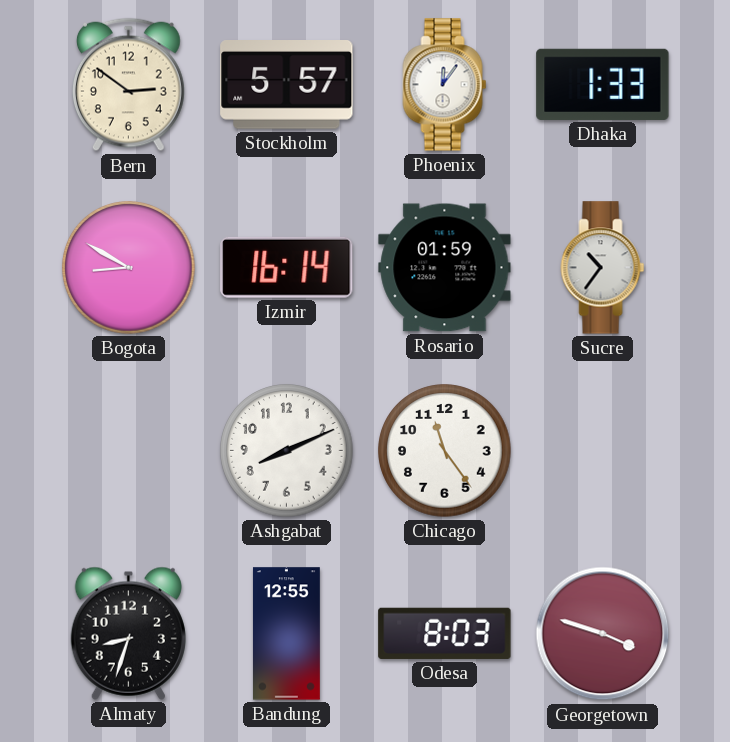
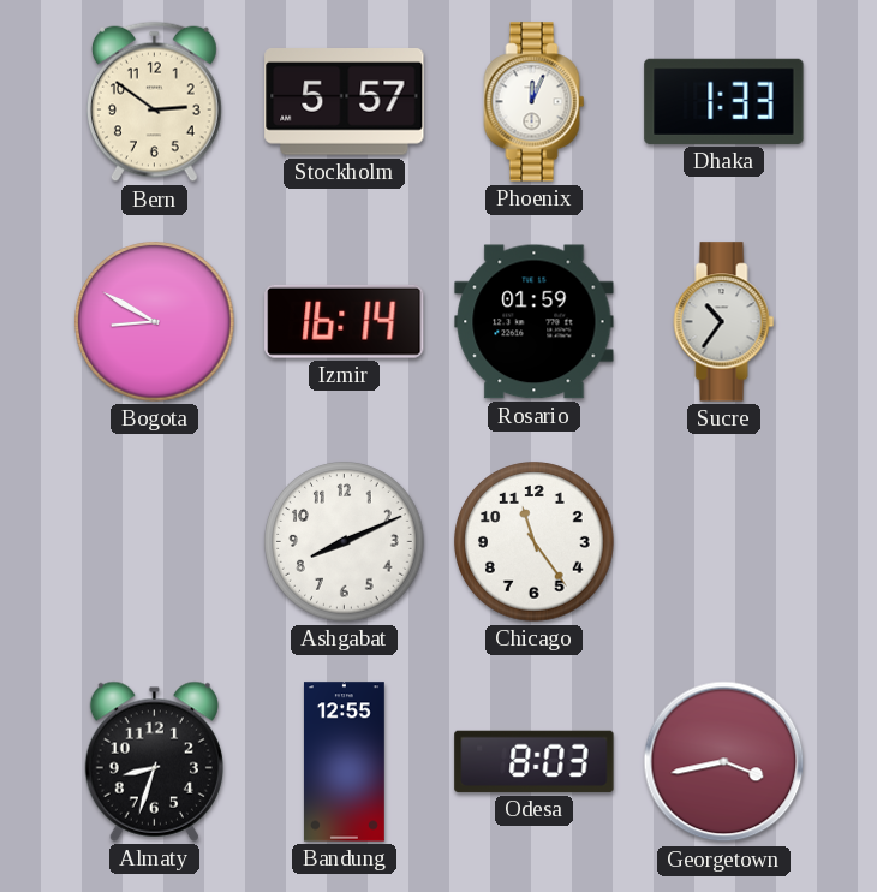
Phoenix: 12:06 -> 12:04
Georgetown: 3:48 -> 3:43
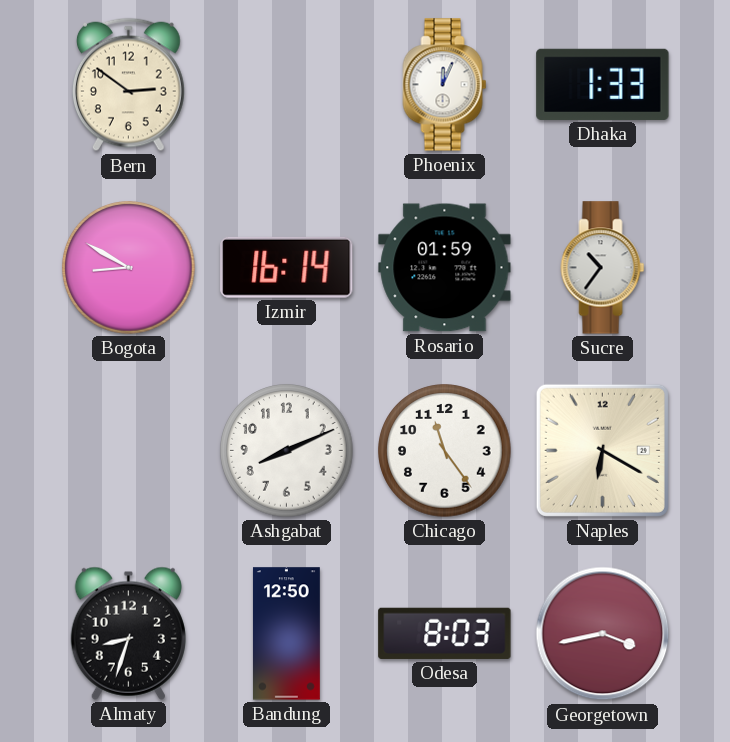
Stockholm: 5:57 -> none
Naples: none -> 6:20
Bandung: 12:55 -> 12:50
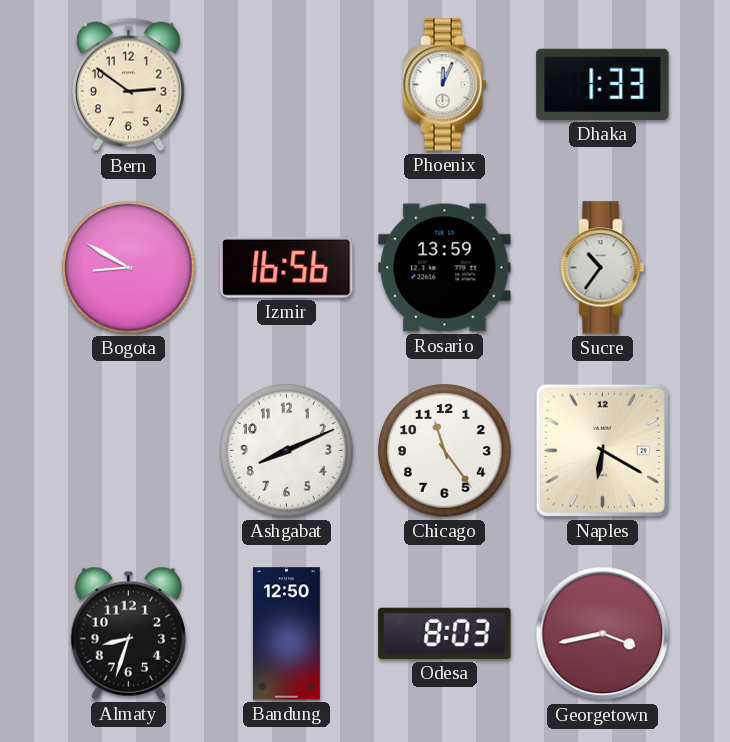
Izmir: 16:14 -> 16:56
Rosario: 01:59 -> 13:59
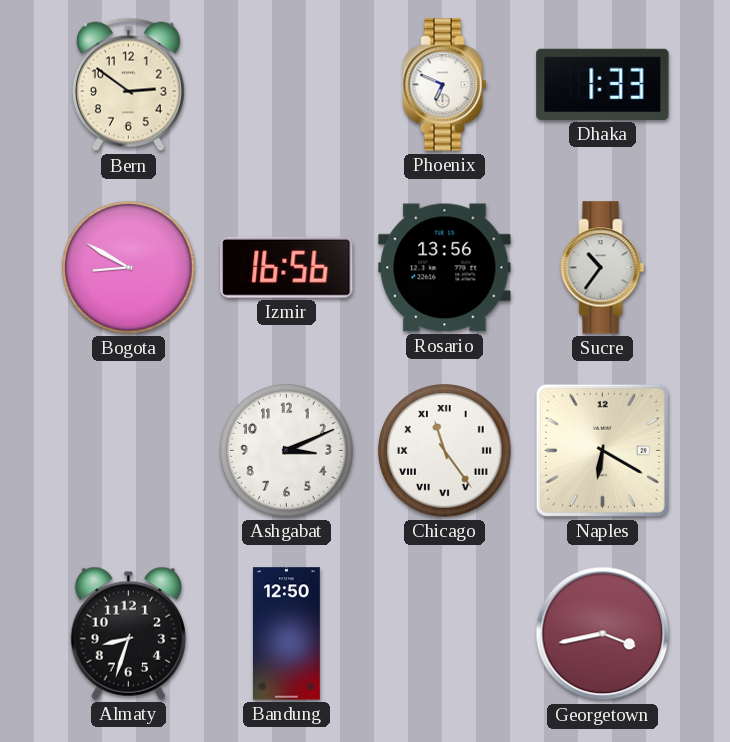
Phoenix: 12:04 -> 6:49
Rosario: 13:59 -> 13:56
Ashgabat: 8:11 -> 3:11
Chicago numerals: Arabic -> Roman
Odesa: 8:03 -> none
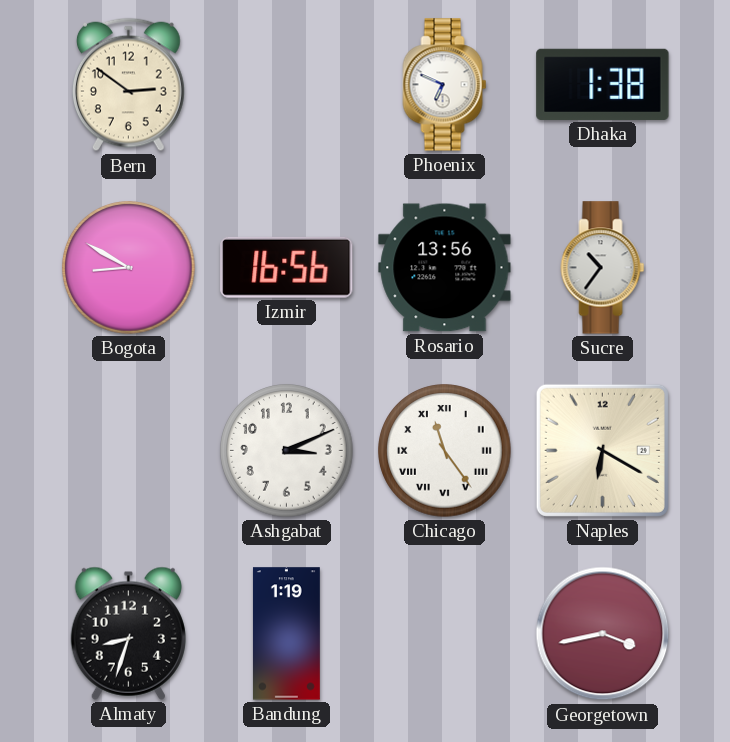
Dhaka: 1:33 -> 1:38
Bandung: 12:50 -> 1:19
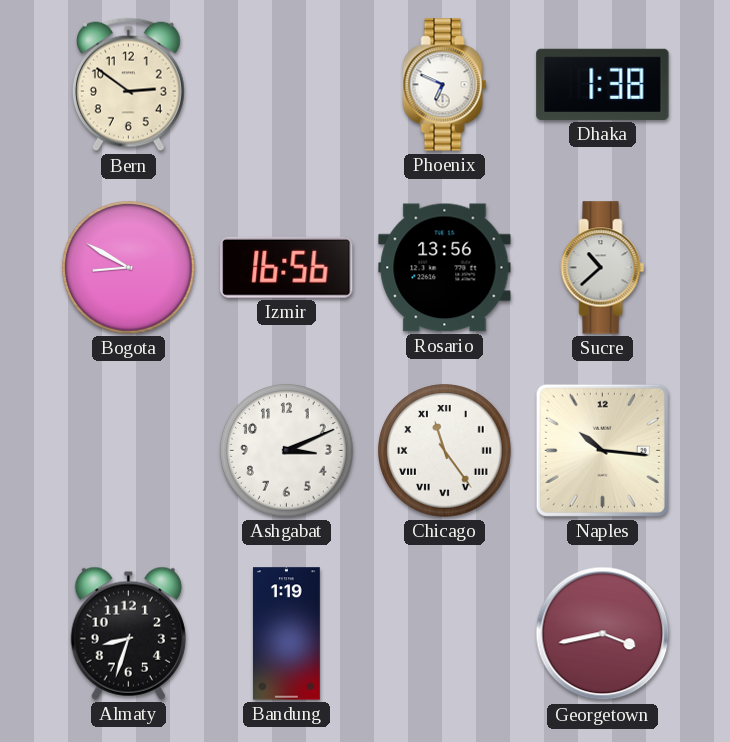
Sucre: 10:36 -> 10:38
Naples: 6:20 -> 10:16
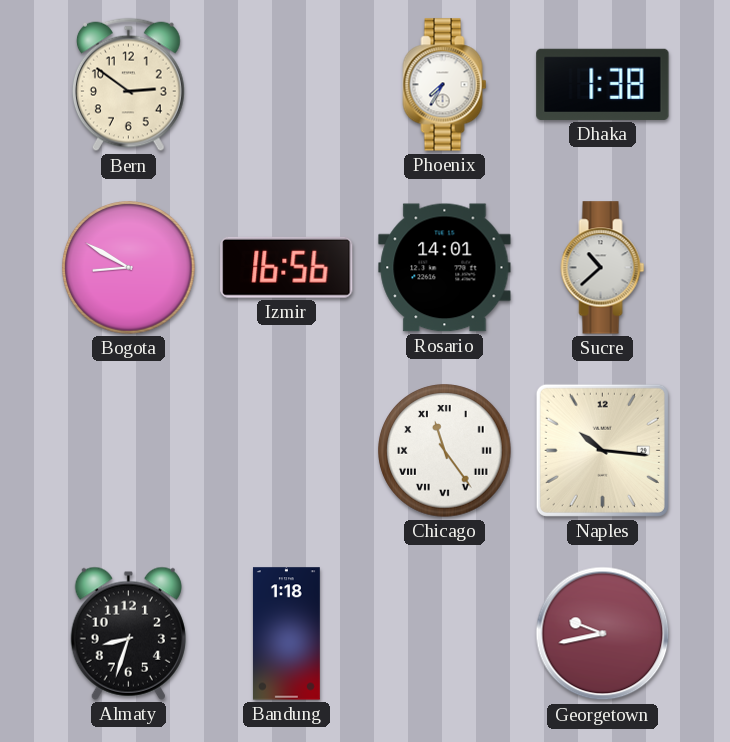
Phoenix: 6:49 -> 7:35
Rosario: 13:56 -> 14:01
Ashgabat: 3:11 -> none
Bandung: 1:19 -> 1:18
Georgetown: 3:43 -> 9:43
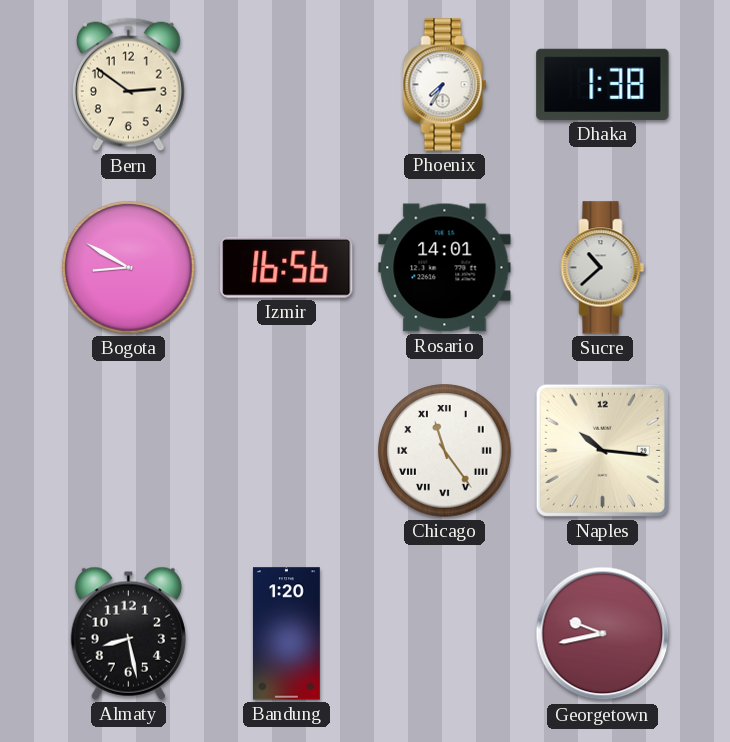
Almaty: 8:33 -> 8:28
Bandung: 1:18 -> 1:20
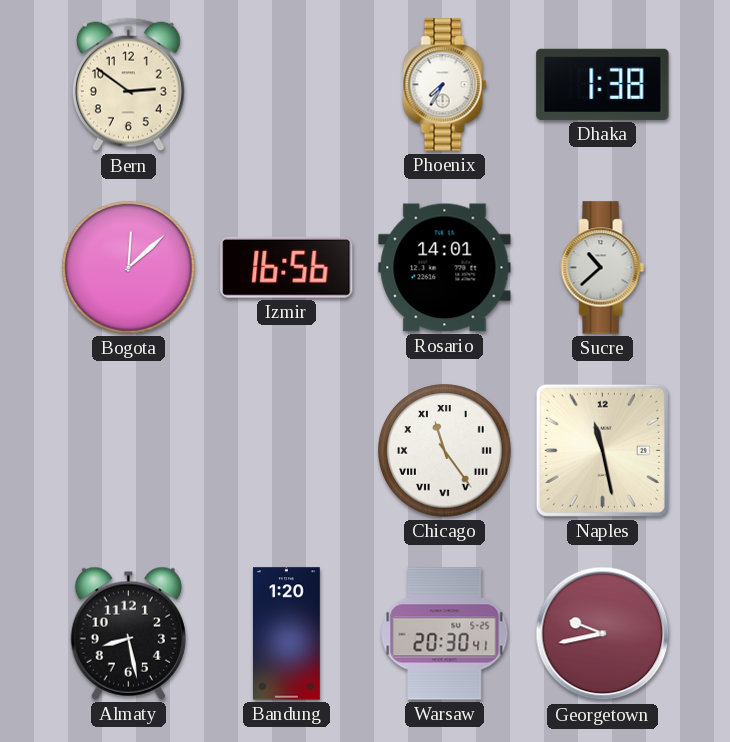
Bogota: 8:50 -> 12:08
Naples: 10:16 -> 11:28
Warsaw: none -> 20:30
